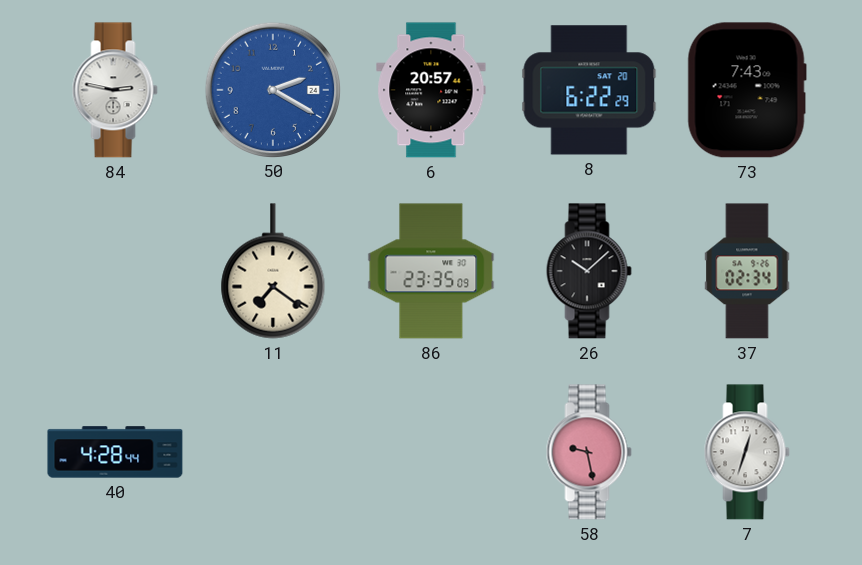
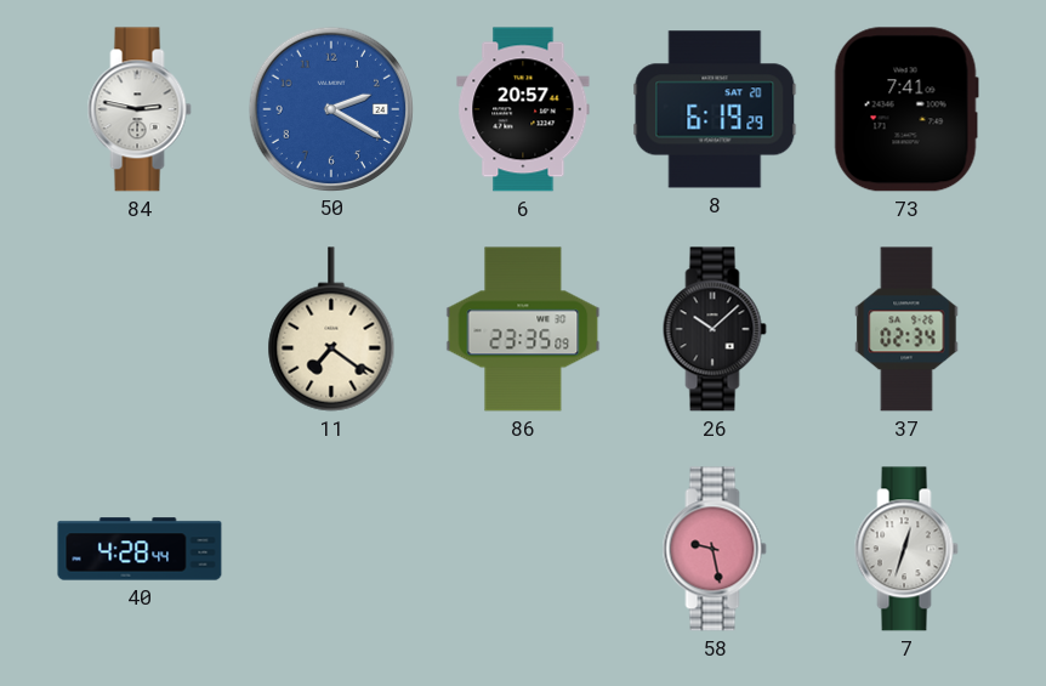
8: 6:22 -> 6:19
73: 7:43 -> 7:41
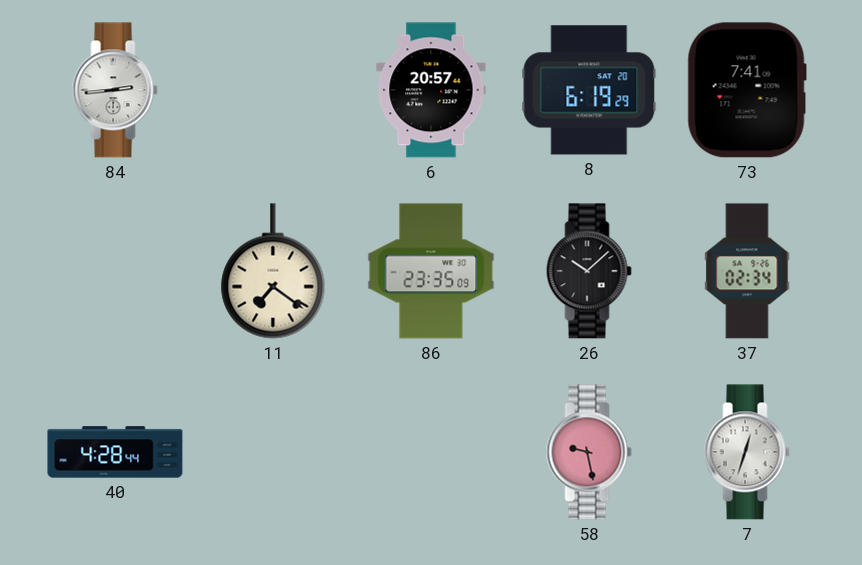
84: 2:47 -> 2:44
50: 2:20 -> none
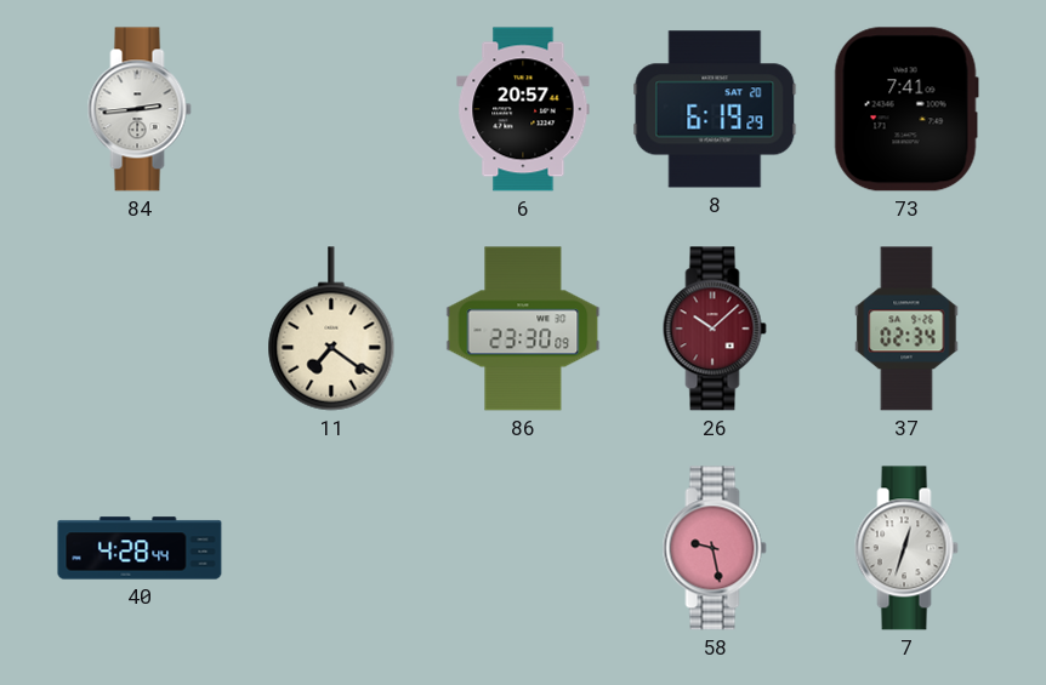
86: 23:35 -> 23:30
26 dial: black -> burgundy
